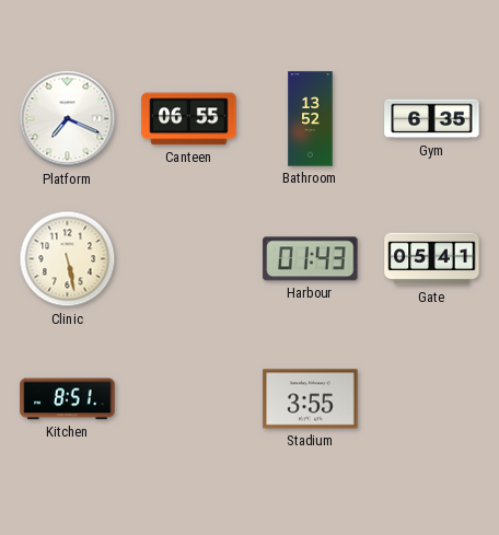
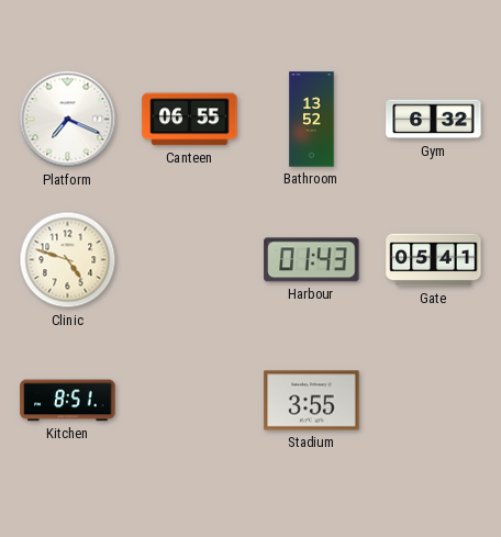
Gym: 6:35 -> 6:32
Clinic: 5:28 -> 4:48
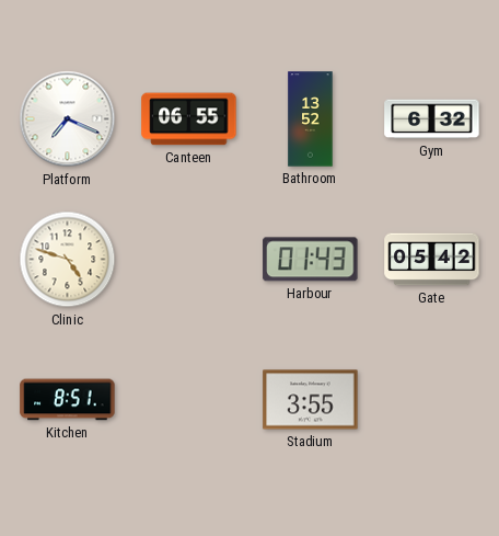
Gate: 05:41 -> 05:42
